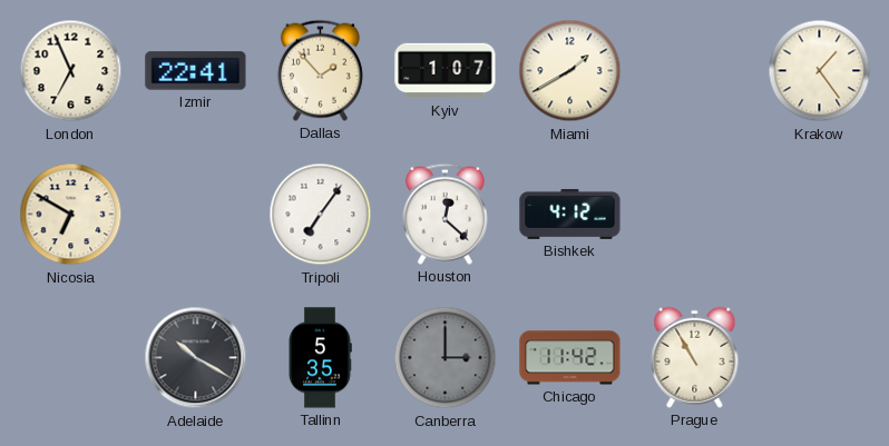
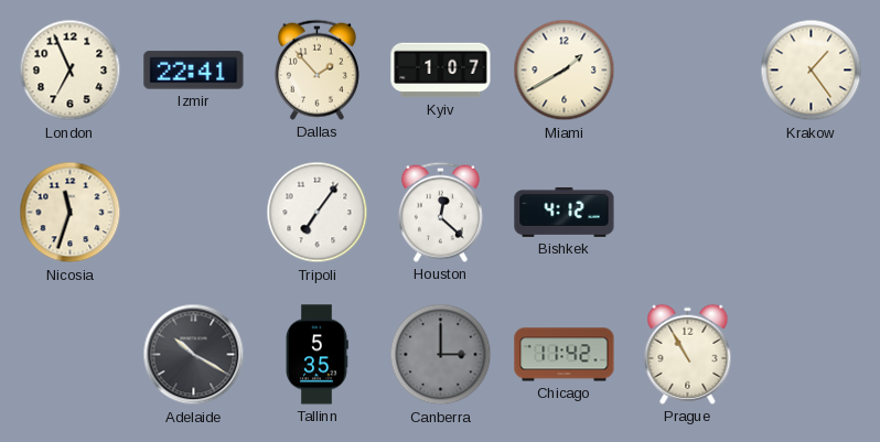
Nicosia: 6:50 -> 11:33
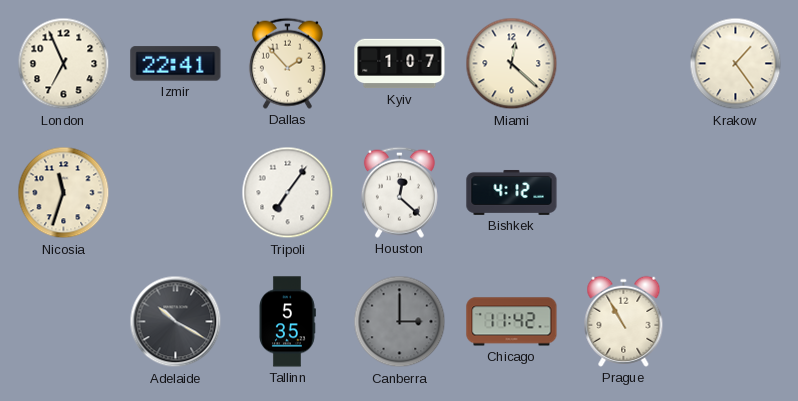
Miami: 1:40 -> 12:22
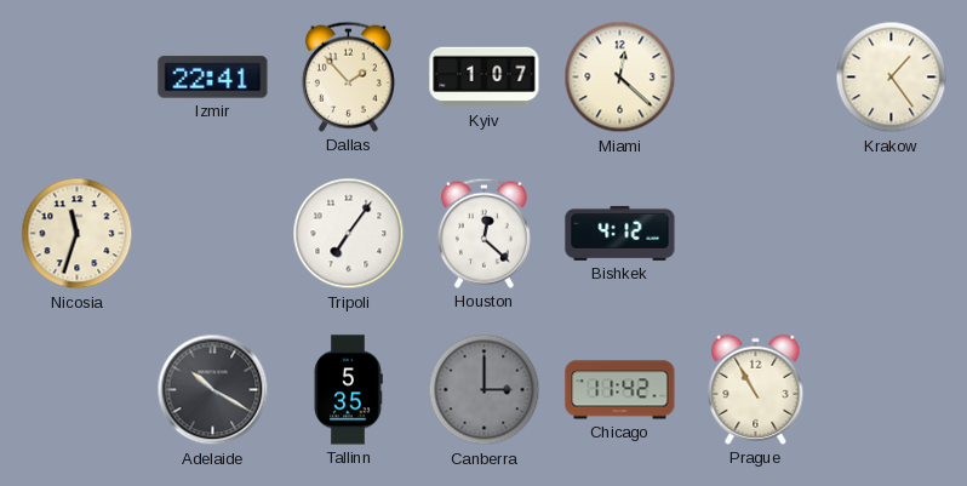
London: 6:56 -> none
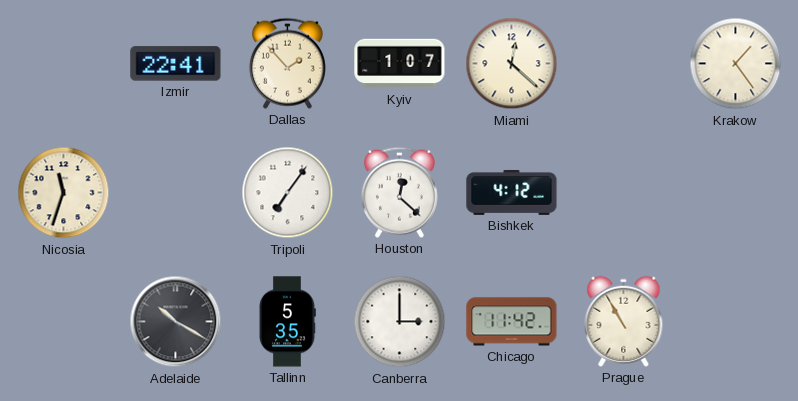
Canberra dial: grey -> white
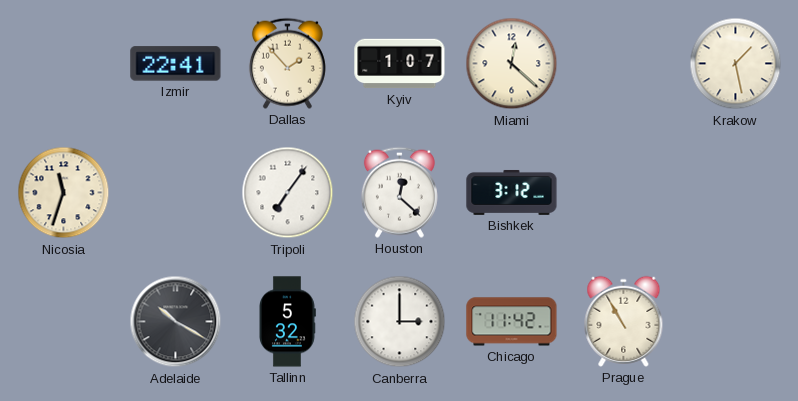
Krakow: 1:24 -> 1:28
Bishkek: 4:12 -> 3:12
Tallinn: 5:35 -> 5:32
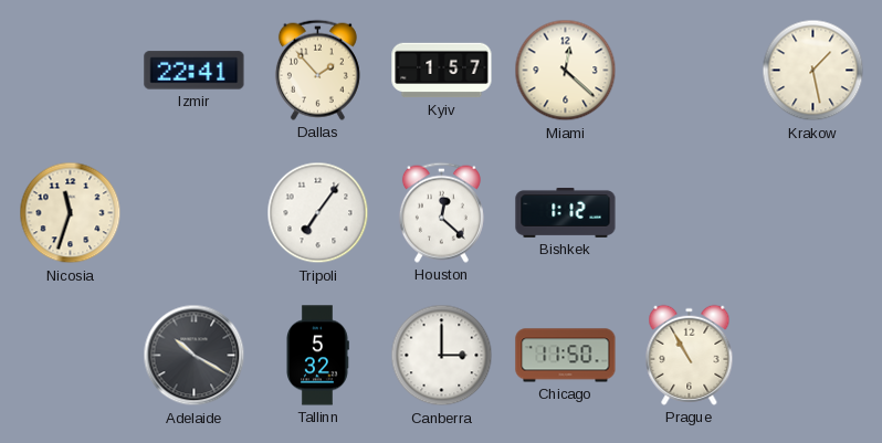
Kyiv: 1:07 -> 1:57
Bishkek: 3:12 -> 1:12
Chicago: 11:42 -> 11:50
